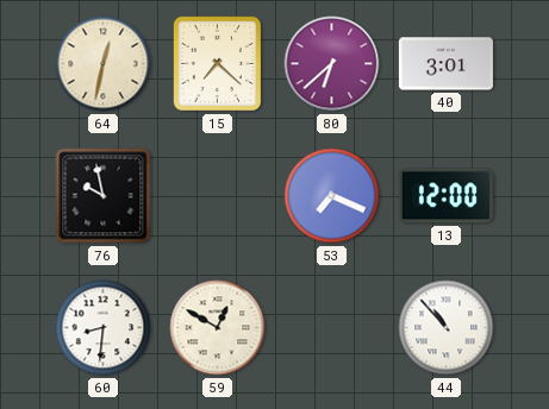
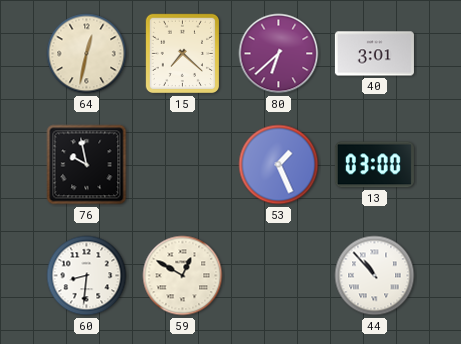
53: 7:19 -> 1:26
13: 12:00 -> 03:00
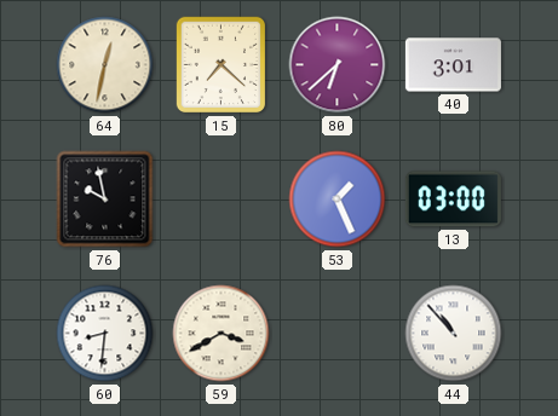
59: 12:50 -> 3:40
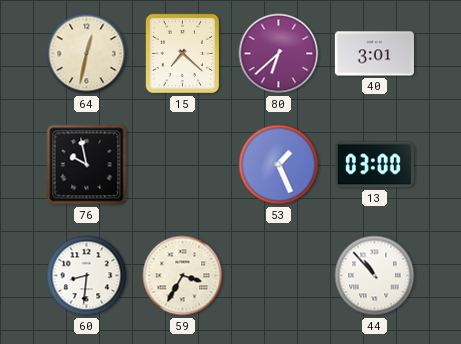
59: 3:40 -> 3:35
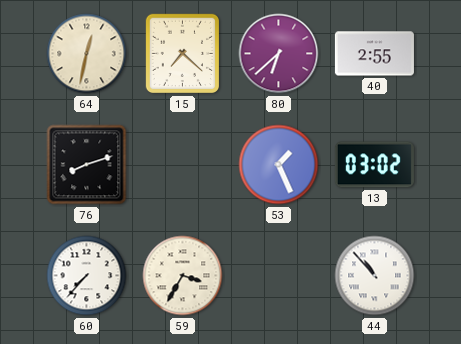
40: 3:01 -> 2:55
76: 9:58 -> 8:12
13: 03:00 -> 03:02
60: 8:31 -> 7:37
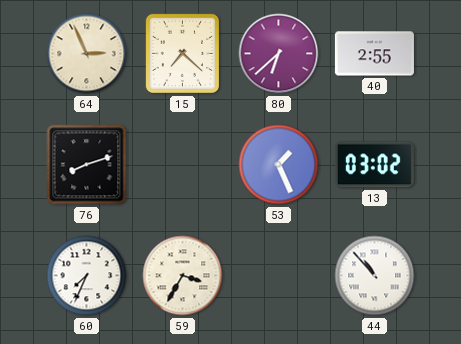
64: 12:32 -> 2:56
60: 7:37 -> 7:34
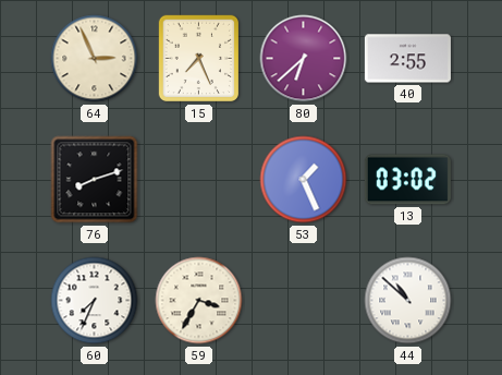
15: 7:22 -> 7:26
44: 10:53 -> 10:52
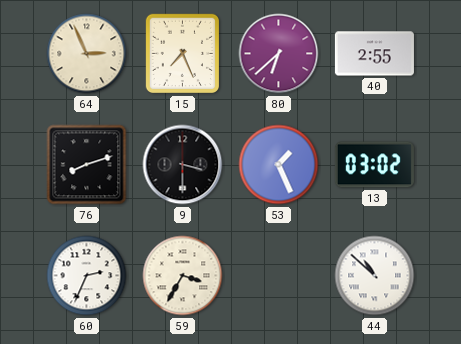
9: none -> 3:30
60: 7:34 -> 2:34
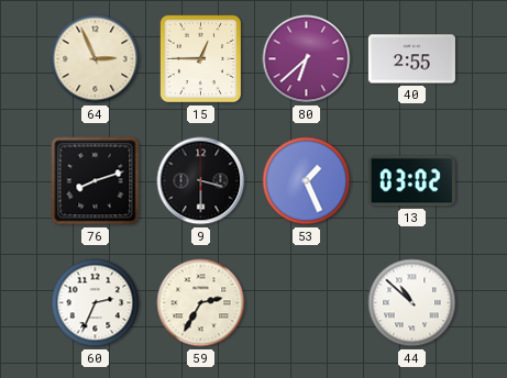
15: 7:26 -> 12:45
59: 3:35 -> 2:35
